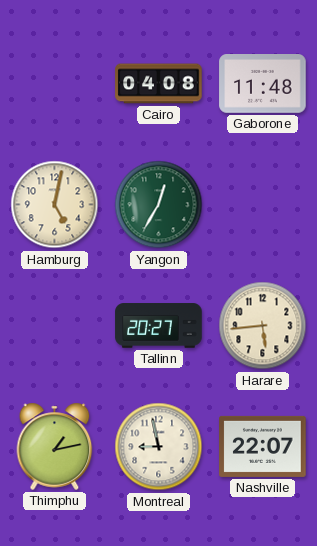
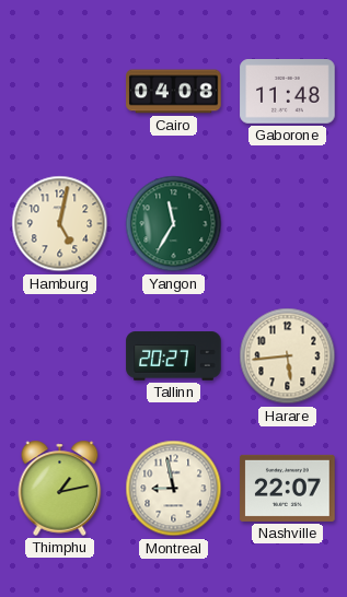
Yangon: 12:35 -> 11:35
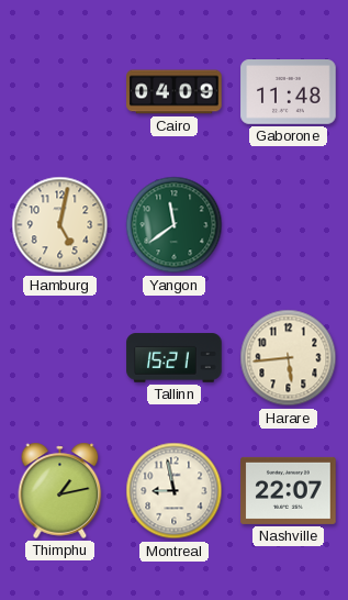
Cairo: 04:08 -> 04:09
Yangon: 11:35 -> 11:39
Tallinn: 20:27 -> 15:21
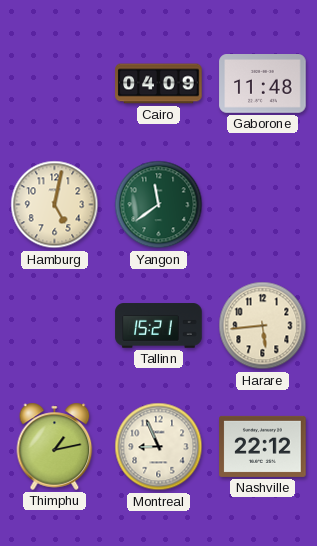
Montreal: 8:58 -> 8:56
Nashville: 22:07 -> 22:12
